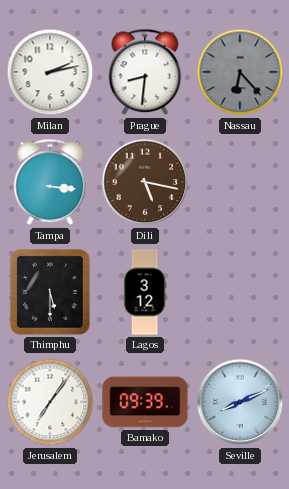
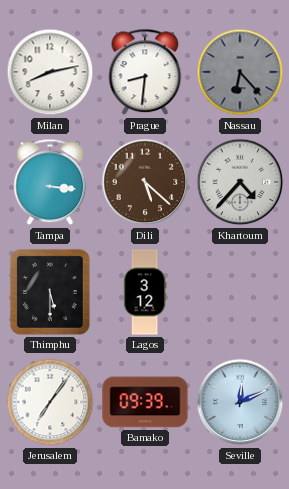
Milan: 2:13 -> 8:13
Dili: 5:17 -> 5:22
Khartoum: none -> 4:37
Seville: 8:11 -> 12:11
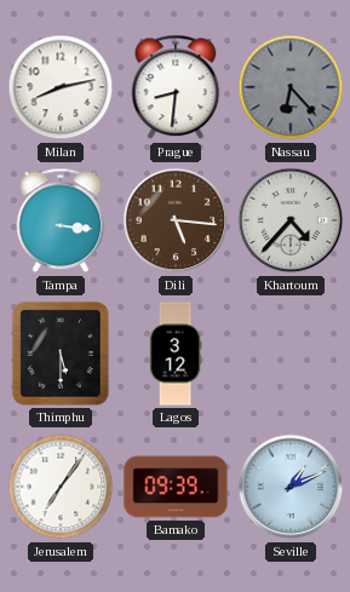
Dili: 5:22 -> 5:16
Seville: 12:11 -> 1:11
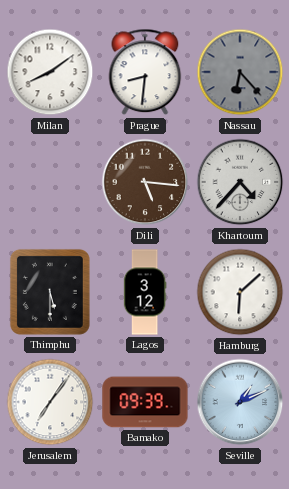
Milan: 8:13 -> 8:09
Tampa: 3:16 -> none
Hamburg: none -> 6:08
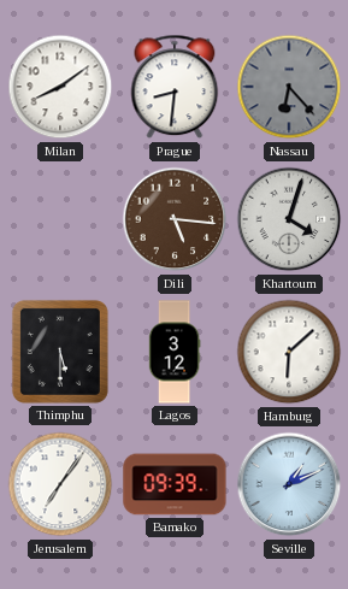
Khartoum: 4:37 -> 4:03
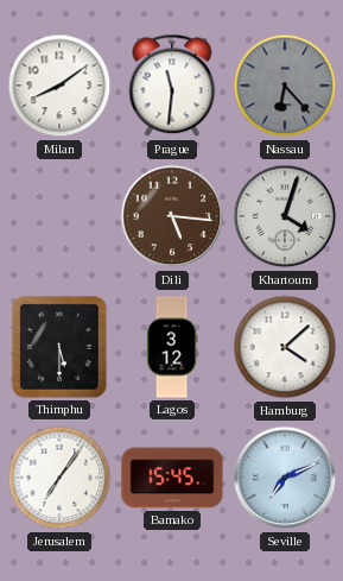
Prague: 8:31 -> 11:31
Hamburg: 6:08 -> 4:08
Bamako: 09:39 -> 15:45
Seville: 1:11 -> 7:11
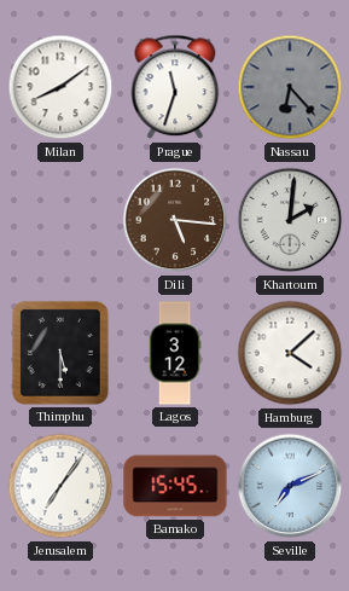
Prague: 11:31 -> 11:33
Khartoum: 4:03 -> 2:01
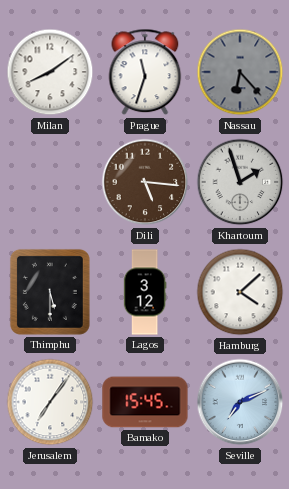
Khartoum: 2:01 -> 1:57
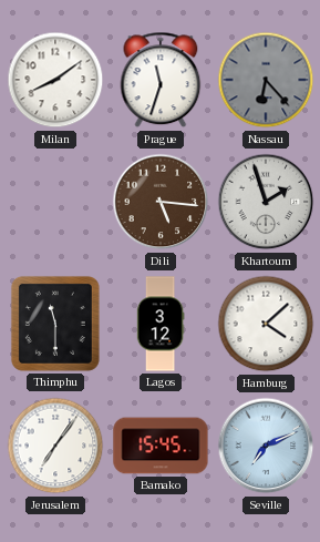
Thimphu: 5:30 -> 11:30
